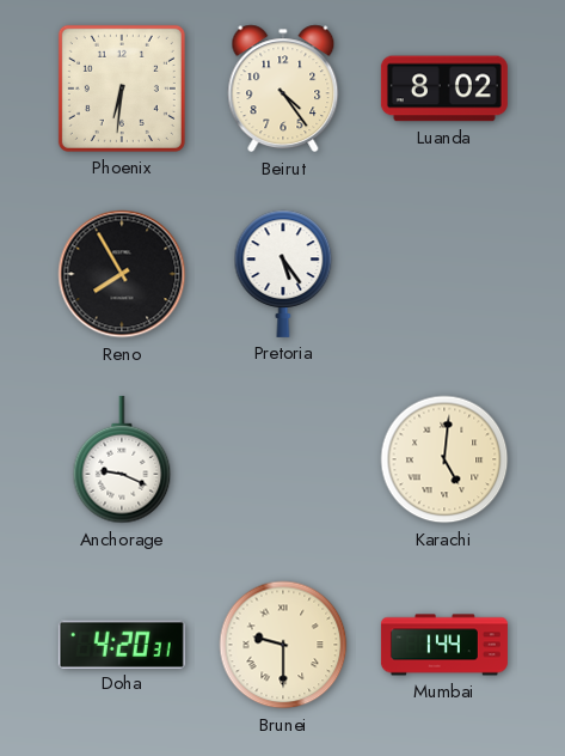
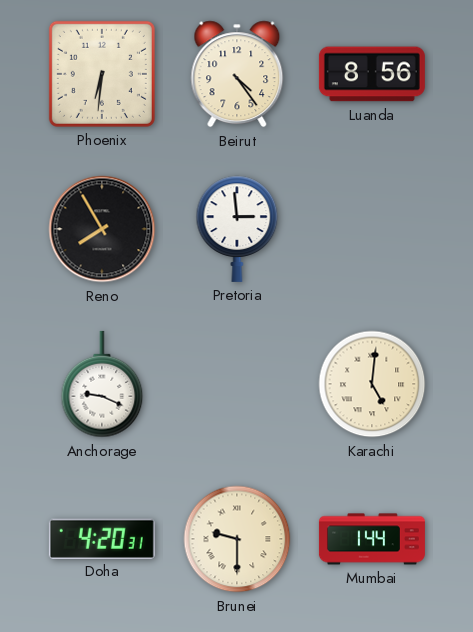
Luanda: 8:02 -> 8:56
Pretoria: 5:24 -> 2:59
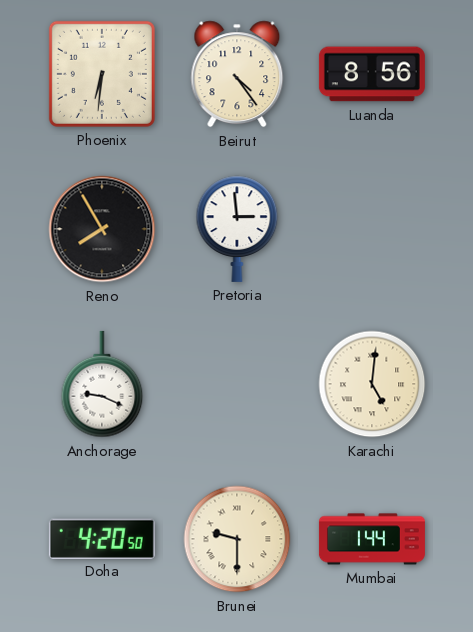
Doha: 4:20:31 -> 4:20:50
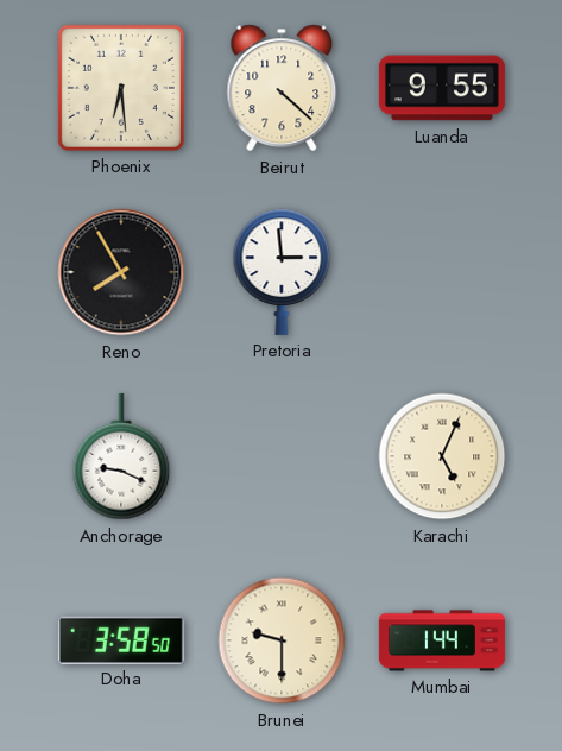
Phoenix: 6:31 -> 6:29
Beirut: 4:24 -> 4:22
Luanda: 8:56 -> 9:55
Karachi: 5:01 -> 5:04
Doha: 4:20 -> 3:58
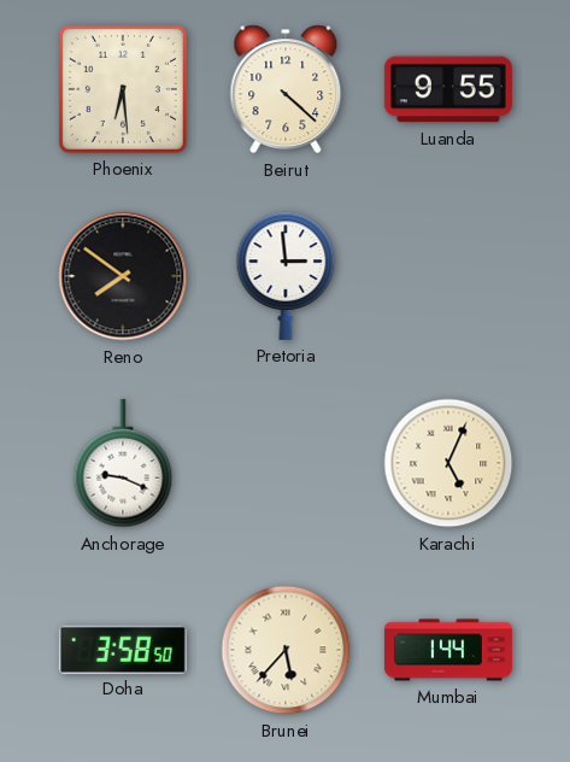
Reno: 7:55 -> 7:51
Brunei: 9:30 -> 5:37
